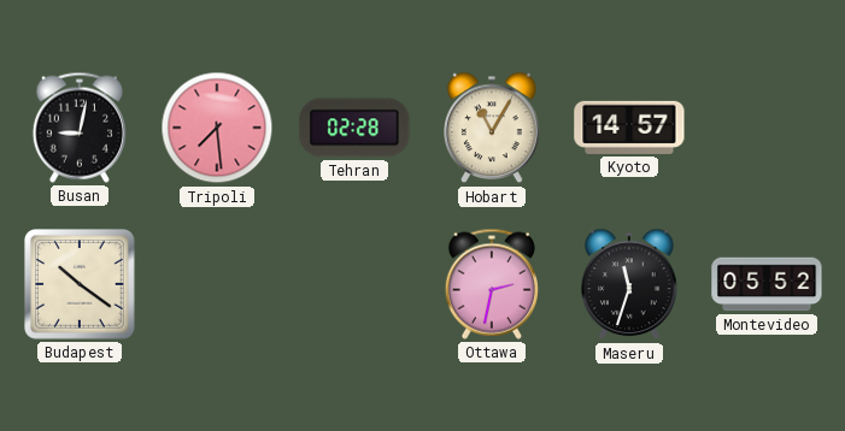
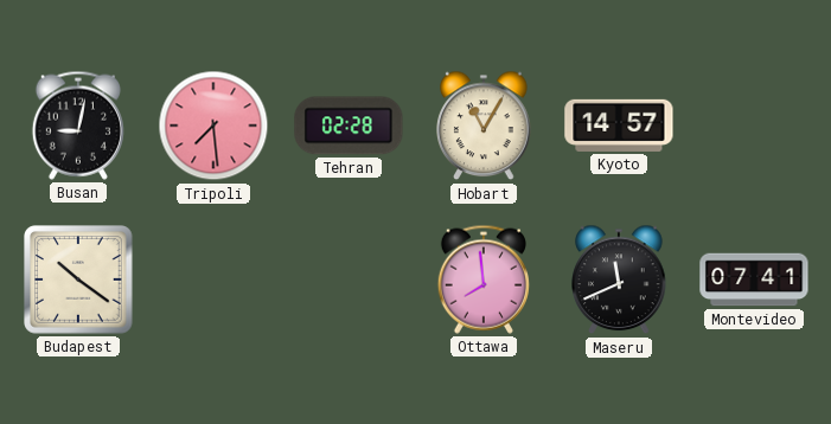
Ottawa: 2:32 -> 7:59
Maseru: 11:33 -> 11:41
Montevideo: 05:52 -> 07:41
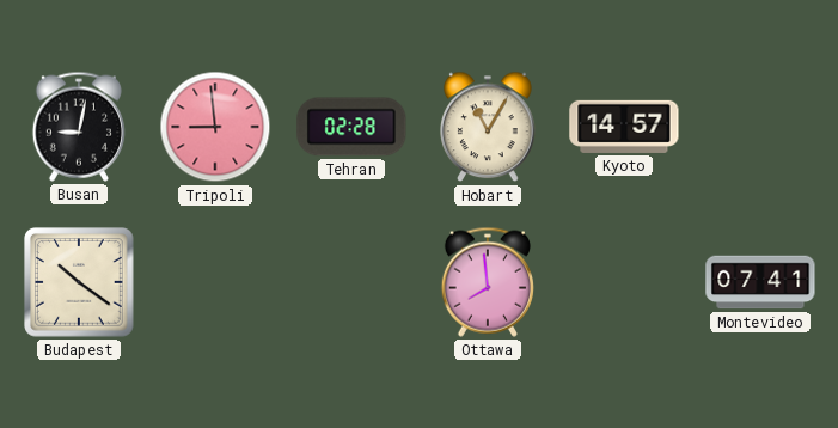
Tripoli: 7:29 -> 8:59
Maseru: 11:41 -> none
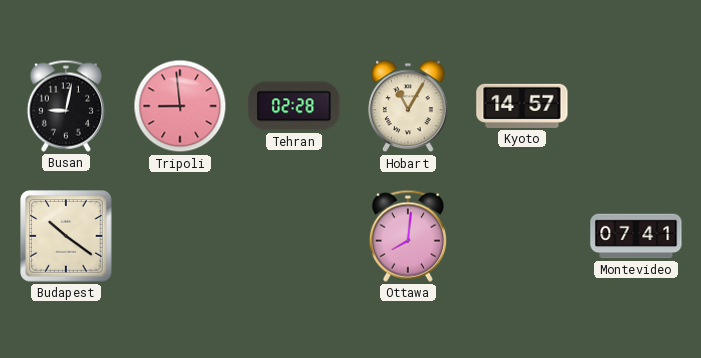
Ottawa: 7:59 -> 8:01
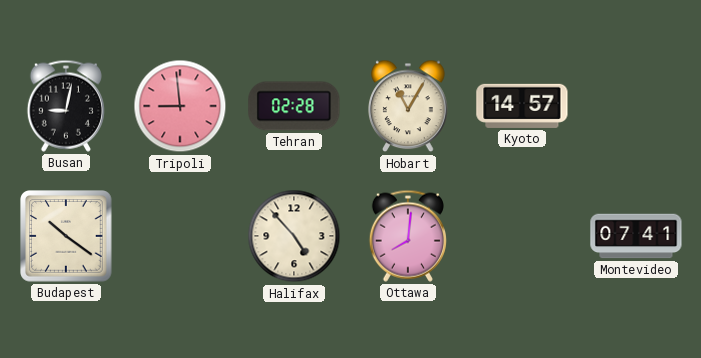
Halifax: none -> 4:53
